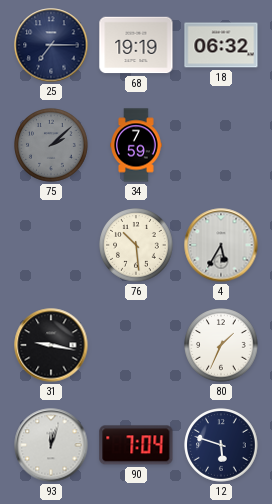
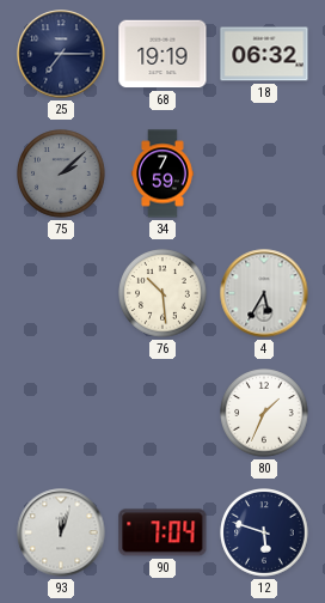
31: 9:17 -> none
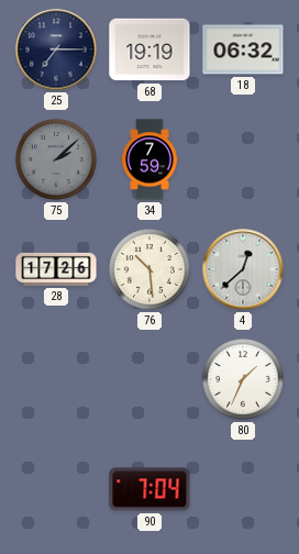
28: none -> 17:26
4: 5:35 -> 12:38
93: 12:03 -> none
12: 5:48 -> none
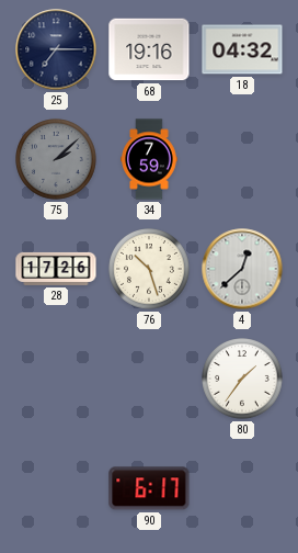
68: 19:19 -> 19:16
18: 06:32 -> 04:32
76: 10:29 -> 10:27
80: 1:34 -> 1:36
90: 7:04 -> 6:17
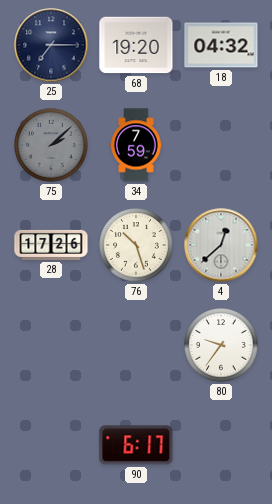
68: 19:16 -> 19:20
80: 1:36 -> 9:36
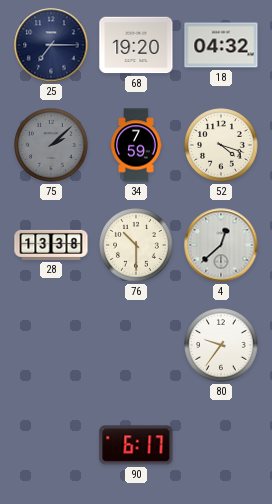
52: none -> 4:18
28: 17:26 -> 13:38
76: 10:27 -> 10:30
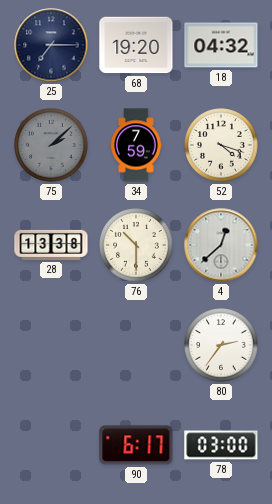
80: 9:36 -> 2:36
78: none -> 03:00
